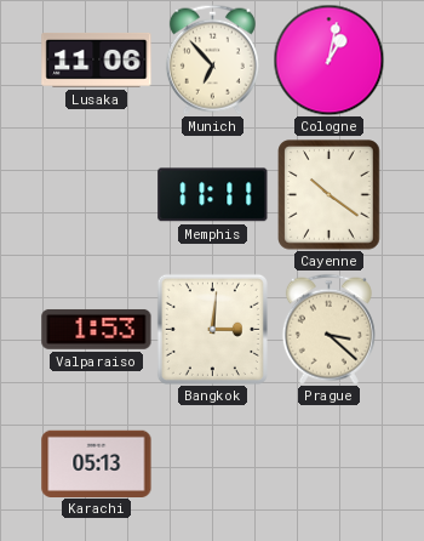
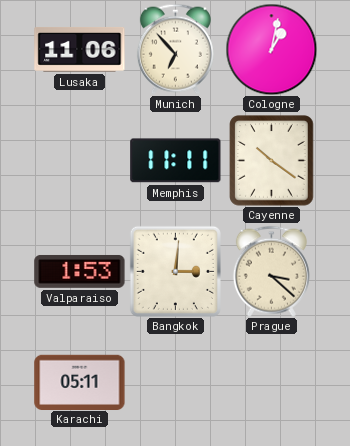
Karachi: 05:13 -> 05:11
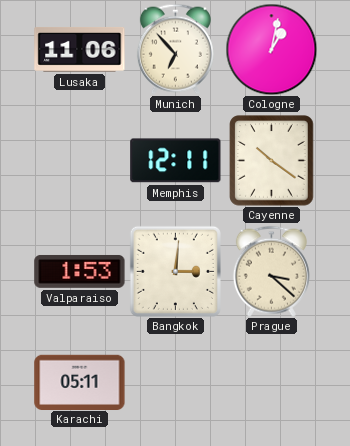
Memphis: 11:11 -> 12:11
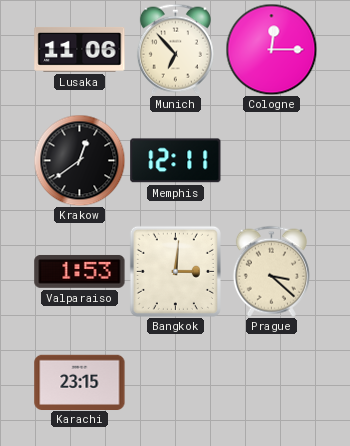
Cologne: 1:02 -> 12:15
Krakow: none -> 12:39
Cayenne: 10:21 -> none
Karachi: 05:11 -> 23:15
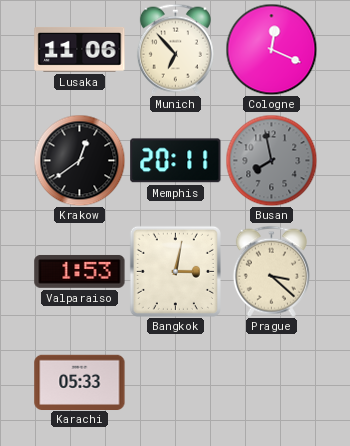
Cologne: 12:15 -> 12:19
Memphis: 12:11 -> 20:11
Busan: none -> 7:58
Bangkok: 3:01 -> 3:02
Karachi: 23:15 -> 05:33
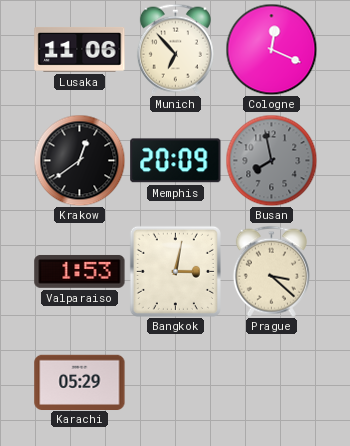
Memphis: 20:11 -> 20:09
Karachi: 05:33 -> 05:29
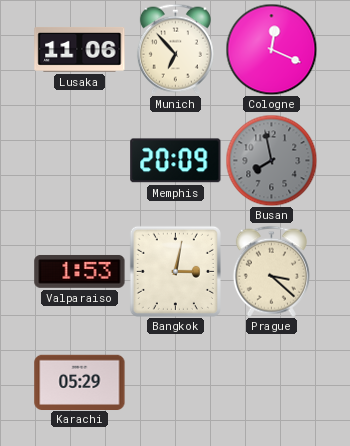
Krakow: 12:39 -> none
